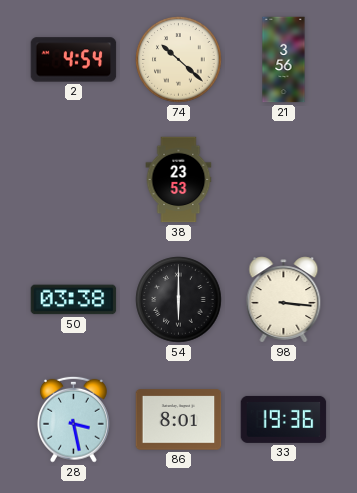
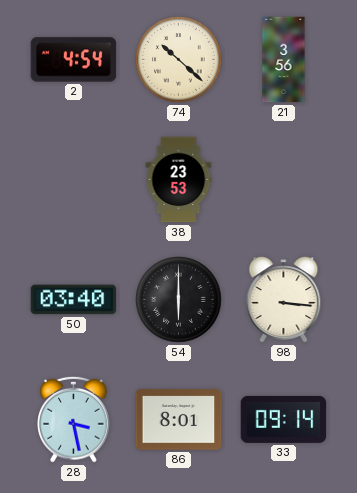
50: 03:38 -> 03:40
33: 19:36 -> 09:14
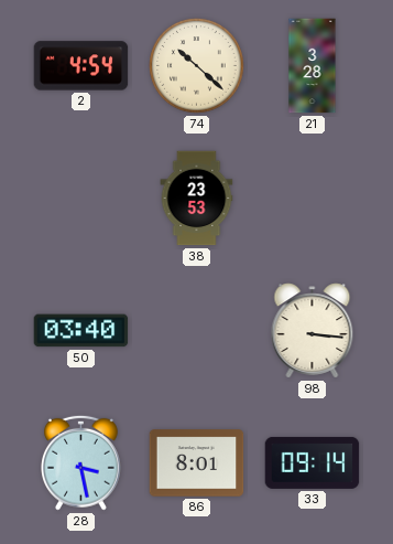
21: 3:56 -> 3:28
54: 6:00 -> none
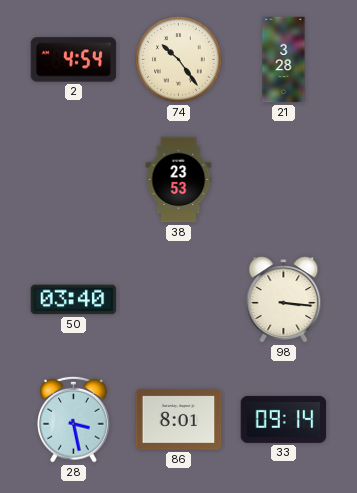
74: 10:22 -> 10:24
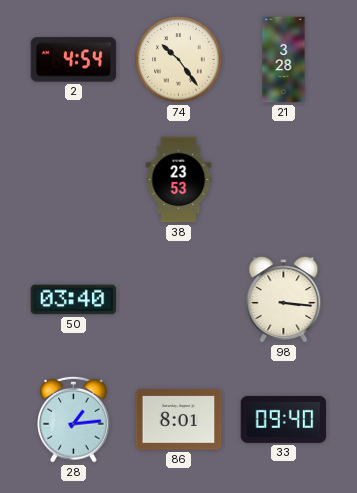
28: 3:28 -> 1:14
33: 09:14 -> 09:40
